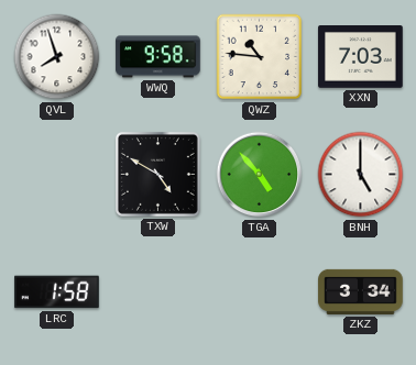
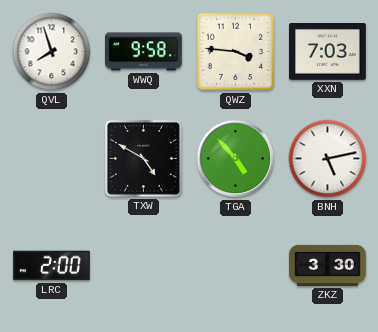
QWZ: 10:46 -> 3:46
BNH: 5:00 -> 5:13
LRC: 1:58 -> 2:00
ZKZ: 3:34 -> 3:30
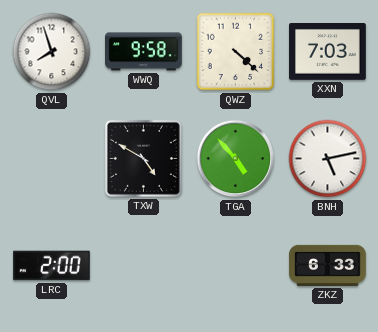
QWZ: 3:46 -> 4:22
ZKZ: 3:30 -> 6:33
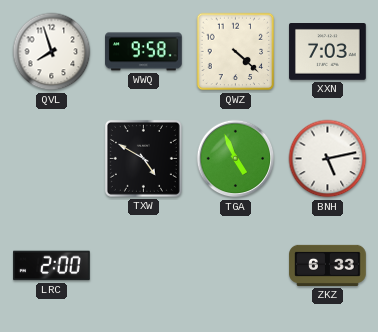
TGA: 4:53 -> 4:56
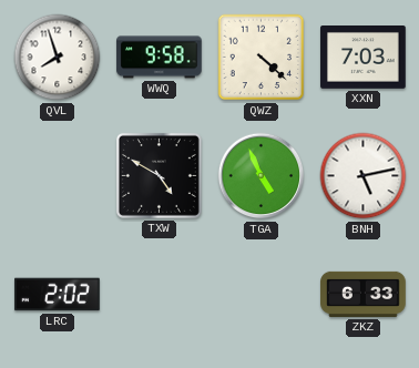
LRC: 2:00 -> 2:02
